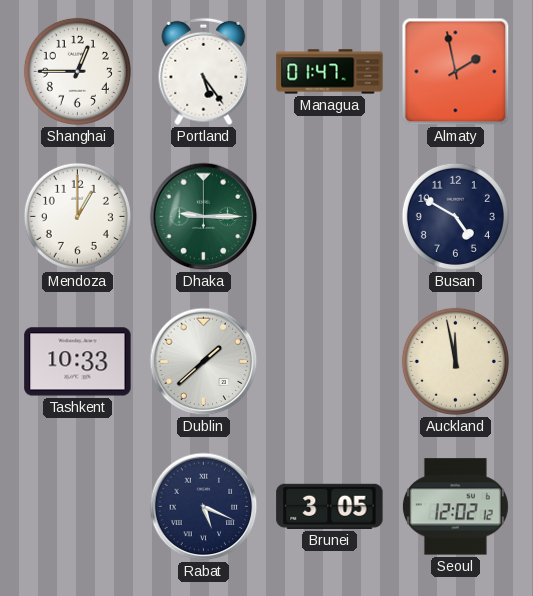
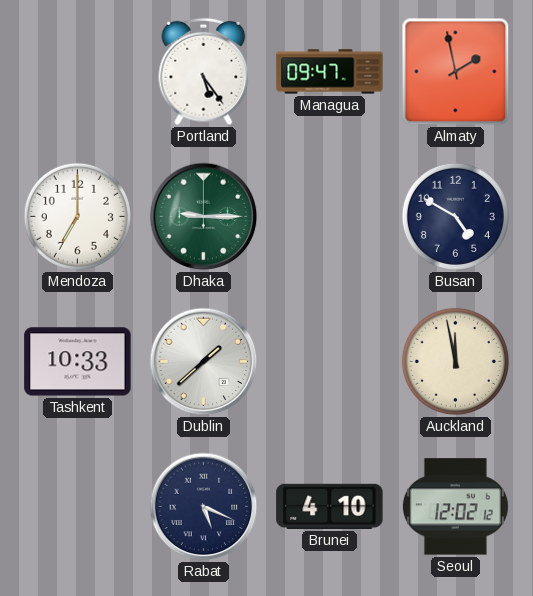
Shanghai: 12:45 -> none
Managua: 01:47 -> 09:47
Mendoza: 1:00 -> 7:00
Brunei: 3:05 -> 4:10
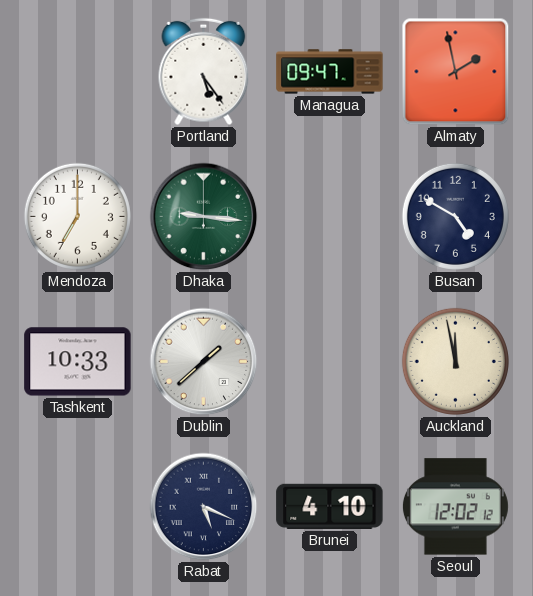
Dhaka: 9:15 -> 9:16
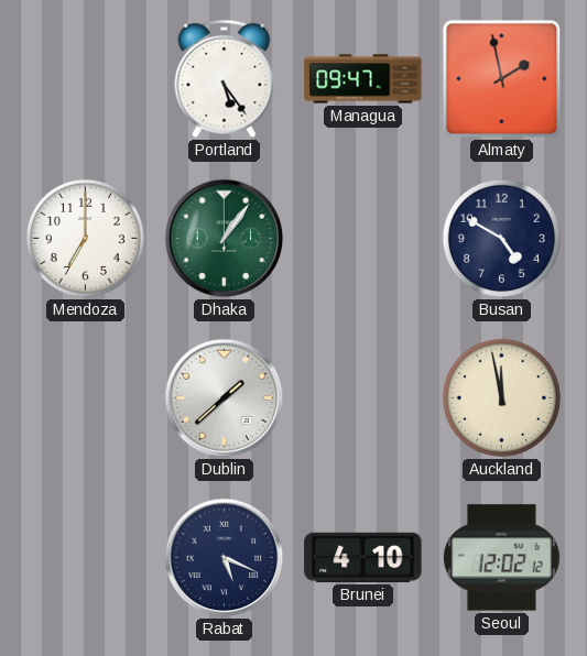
Dhaka: 9:16 -> 1:06
Tashkent: 10:33 -> none
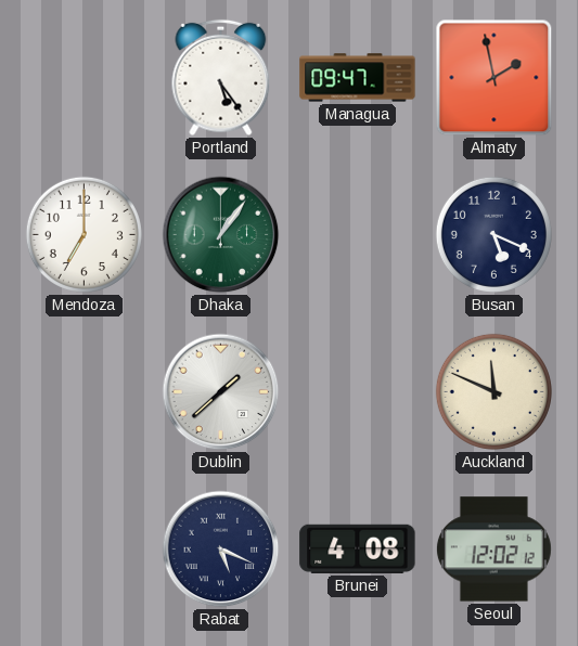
Busan: 4:50 -> 5:19
Auckland: 11:58 -> 11:49
Brunei: 4:10 -> 4:08
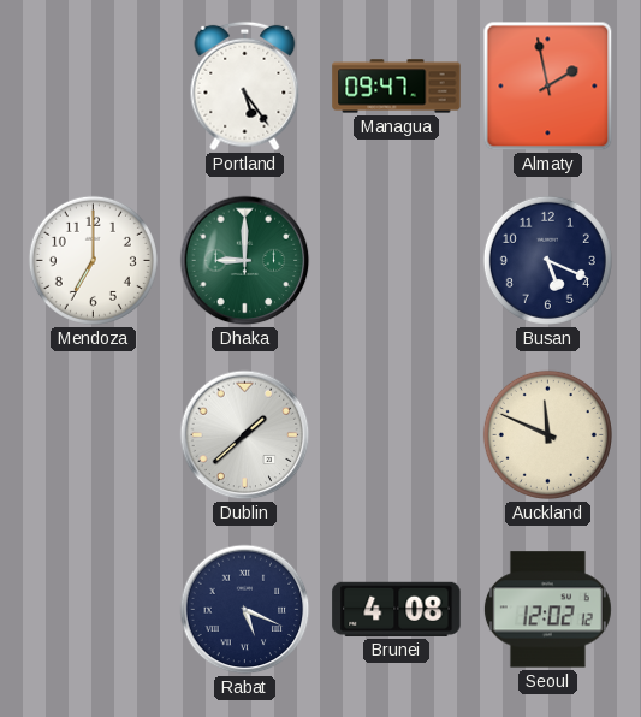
Dhaka: 1:06 -> 9:00
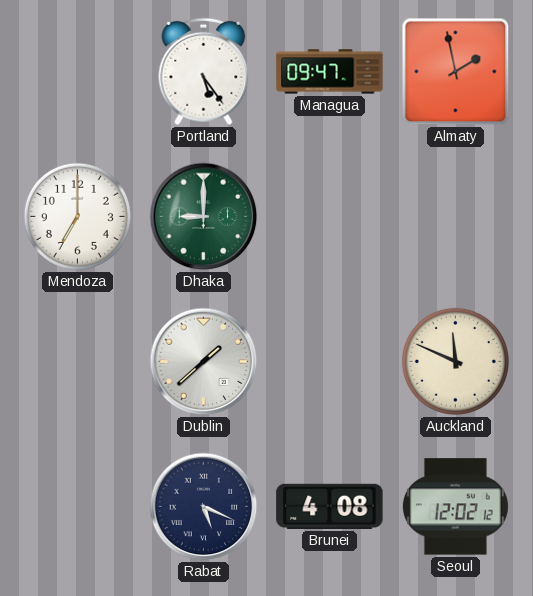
Busan: 5:19 -> none
